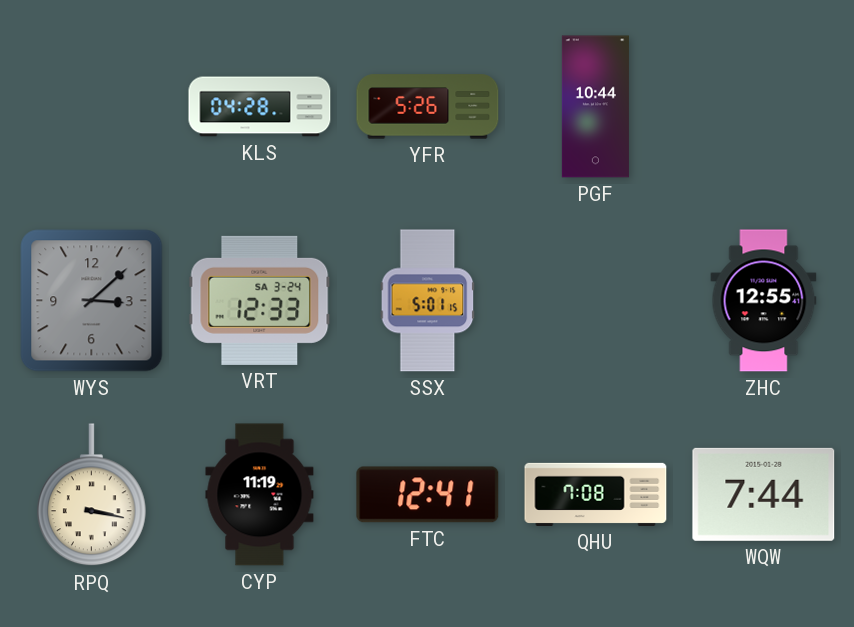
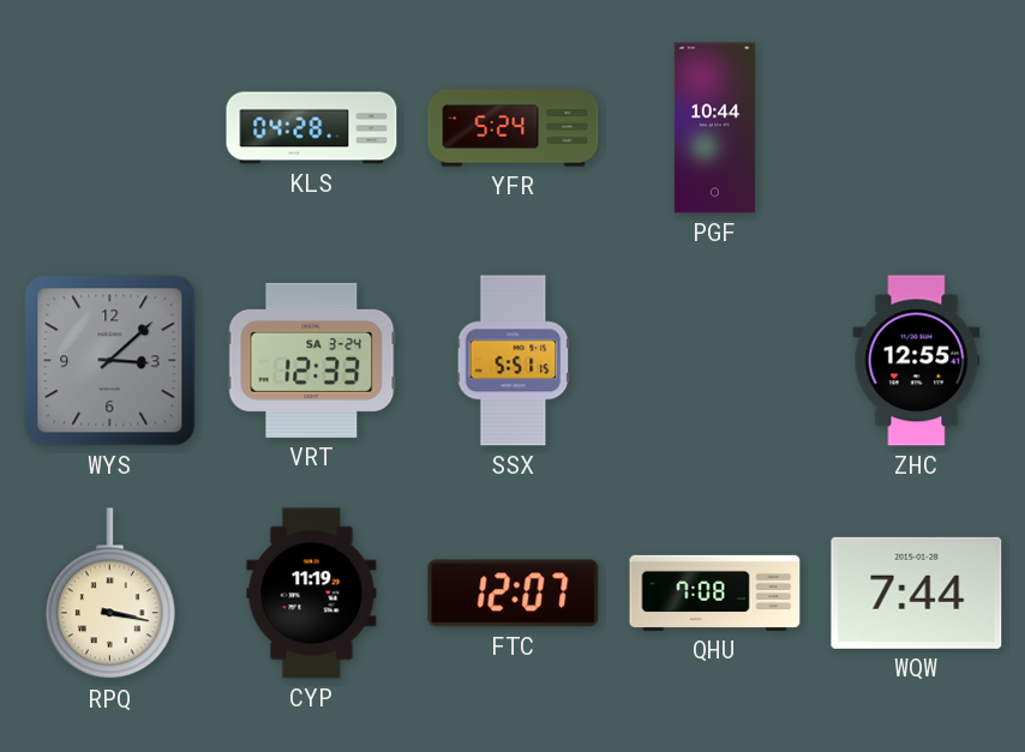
YFR: 5:26 -> 5:24
SSX: 5:01 -> 5:51
FTC: 12:41 -> 12:07
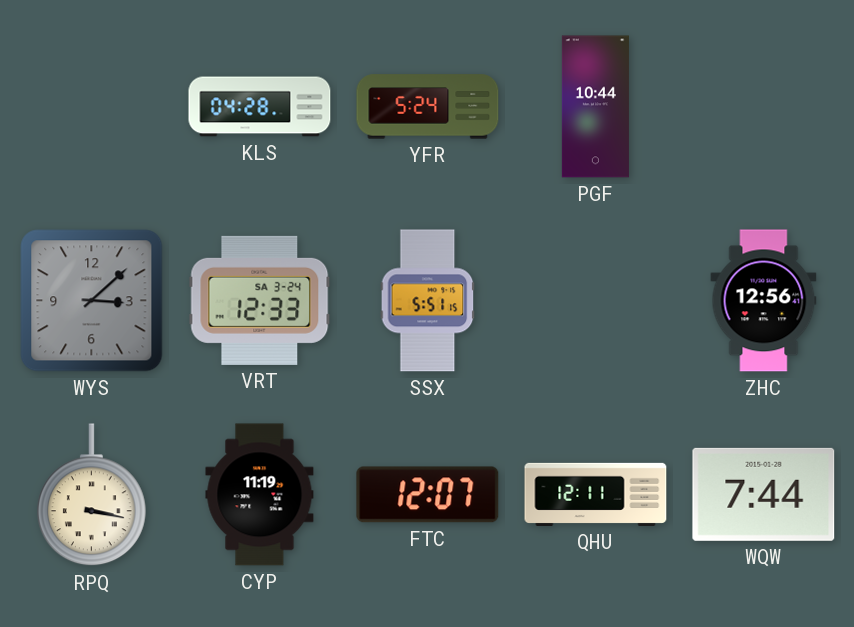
ZHC: 12:55 -> 12:56
QHU: 7:08 -> 12:11
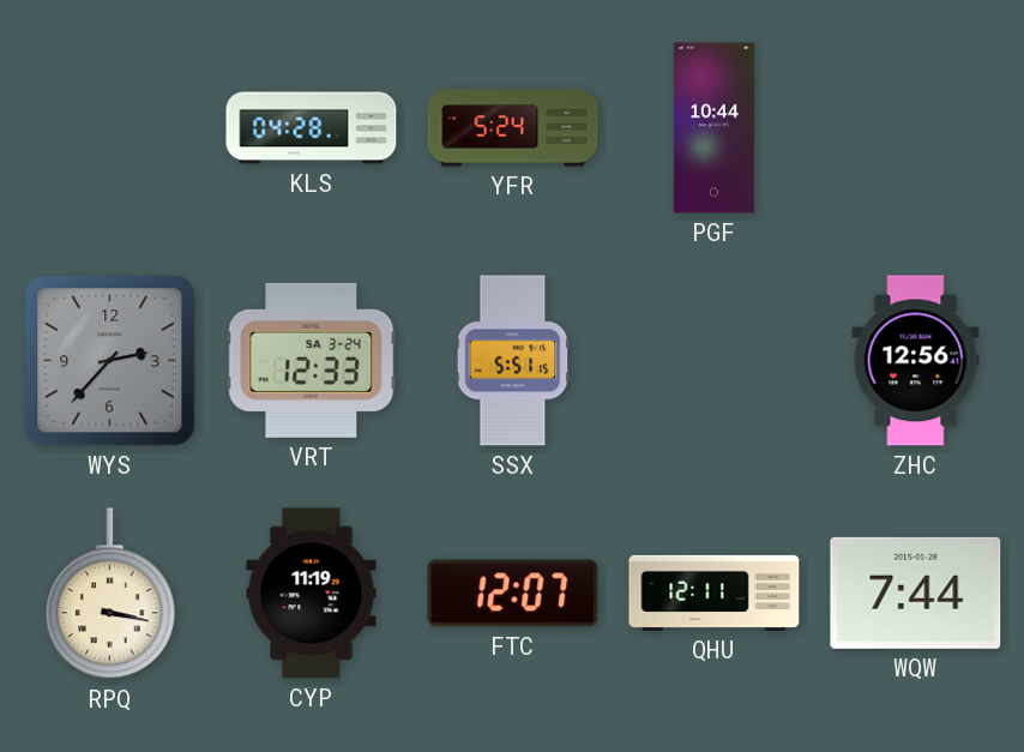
WYS: 3:08 -> 2:37
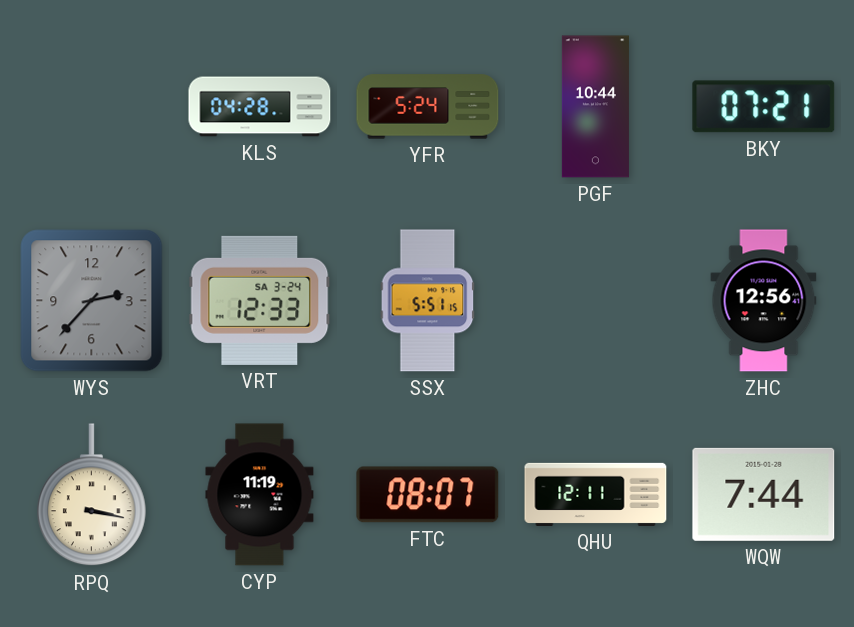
BKY: none -> 07:21
FTC: 12:07 -> 08:07
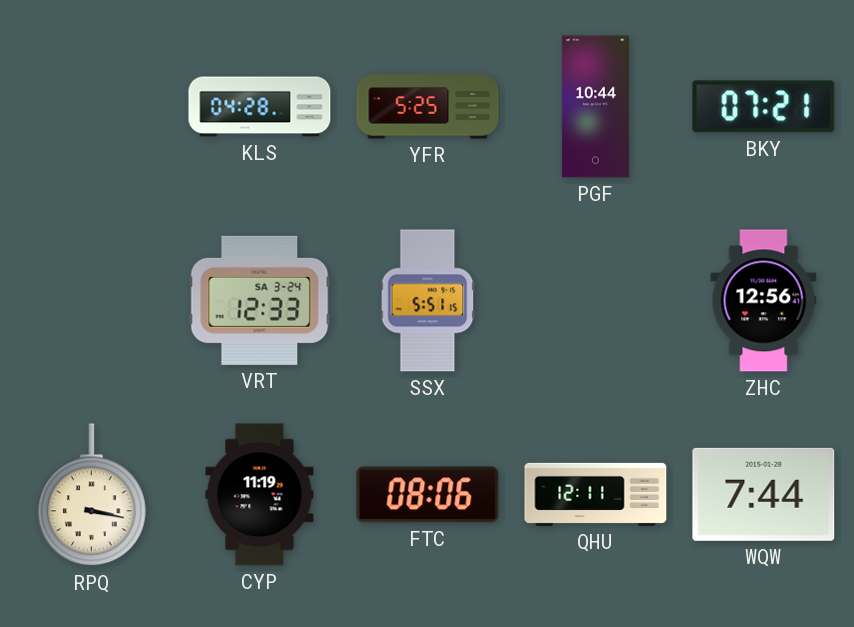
YFR: 5:24 -> 5:25
WYS: 2:37 -> none
FTC: 08:07 -> 08:06
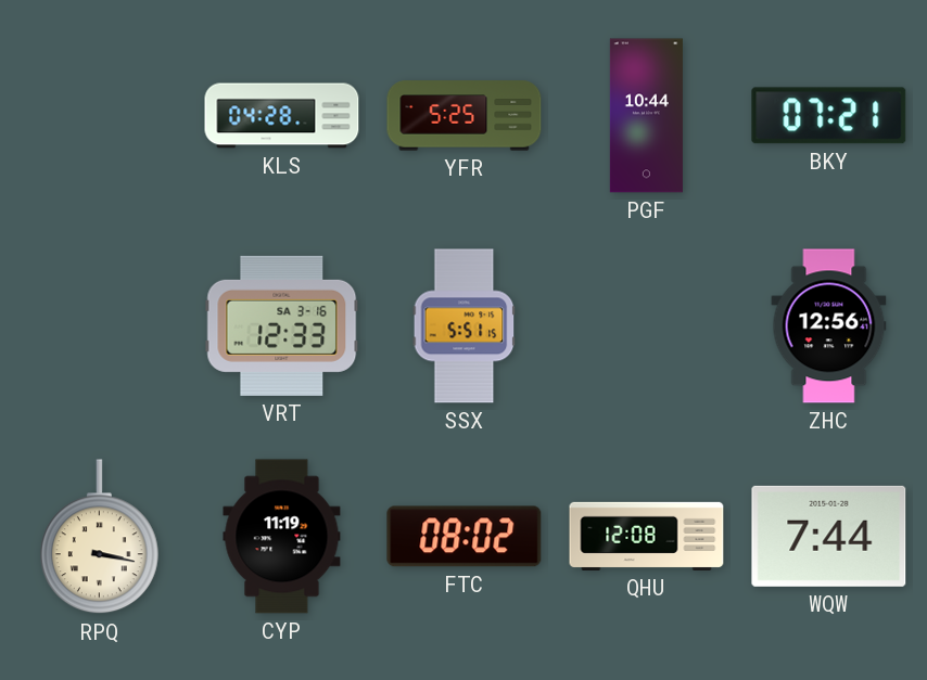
VRT date: SA 3-24 -> SA 3-16
FTC: 08:06 -> 08:02
QHU: 12:11 -> 12:08
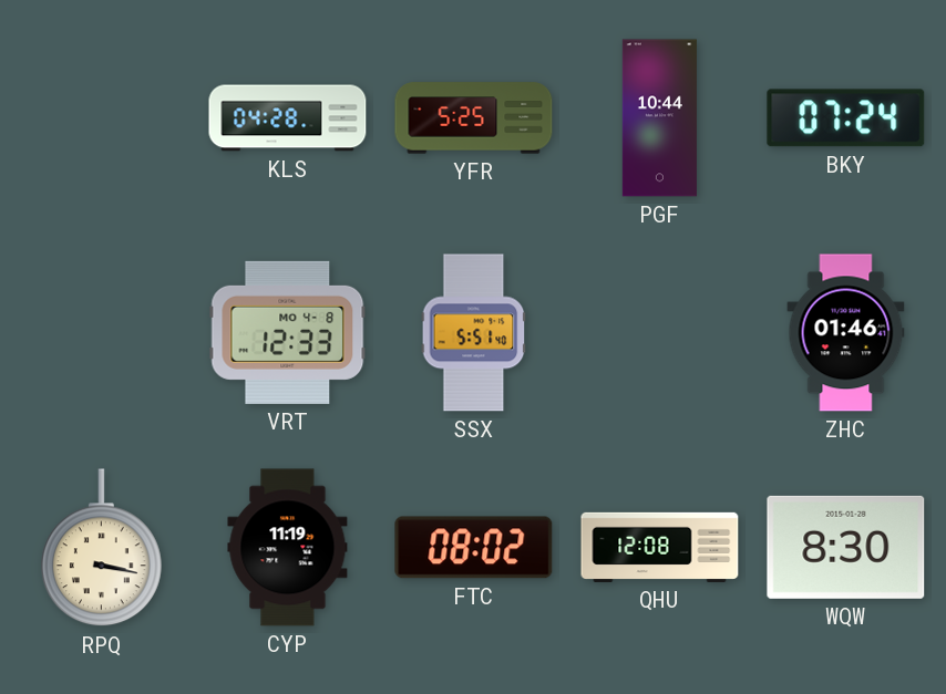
BKY: 07:21 -> 07:24
VRT date: SA 3-16 -> MO 4-8
SSX: 5:51:15 -> 5:51:40
ZHC: 12:56 -> 01:46
WQW: 7:44 -> 8:30
